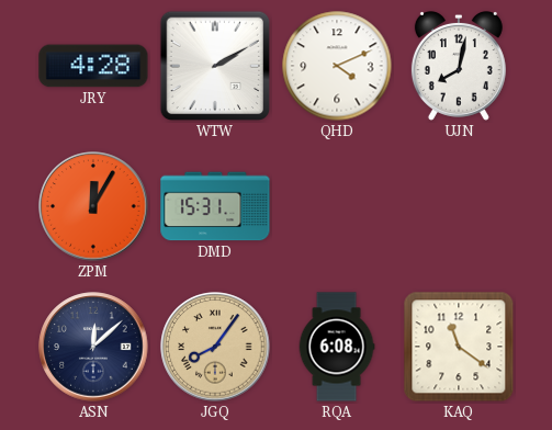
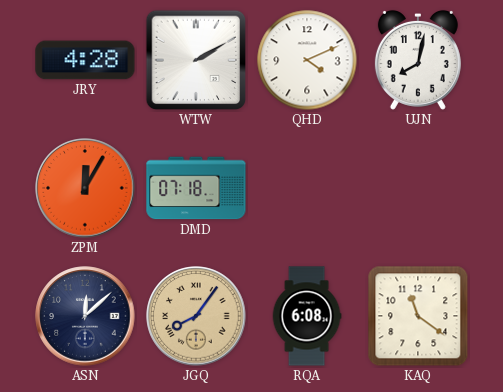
DMD: 15:31 -> 07:18
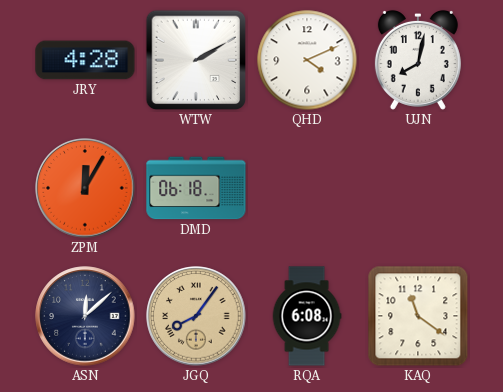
DMD: 07:18 -> 06:18
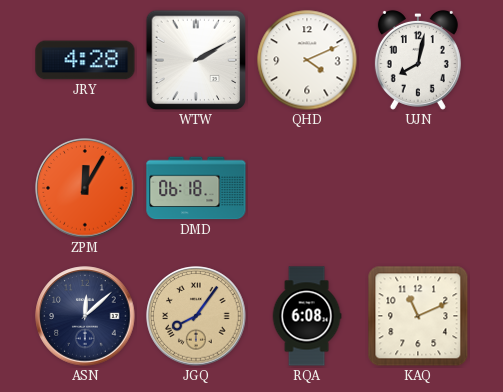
KAQ: 11:21 -> 11:11
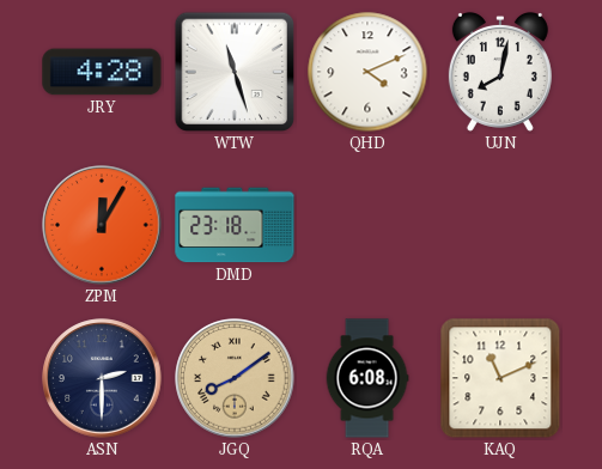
WTW: 2:10 -> 11:27
DMD: 06:18 -> 23:18
ASN: 12:08 -> 2:30
JGQ: 8:06 -> 8:09
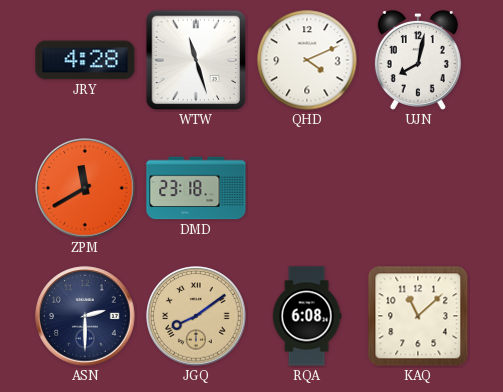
ZPM: 12:05 -> 11:40
KAQ: 11:11 -> 11:08
